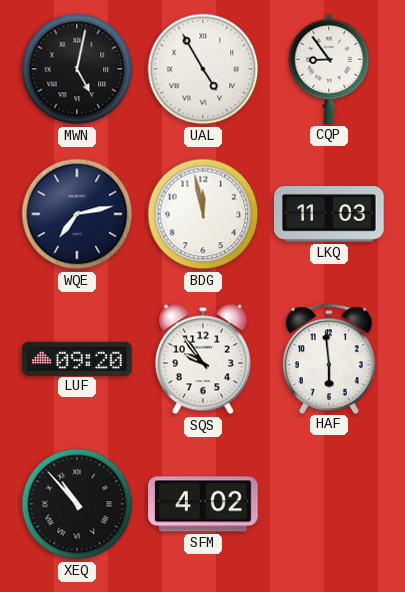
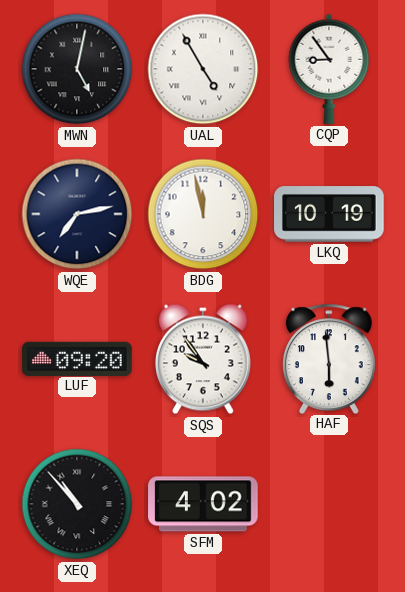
LKQ: 11:03 -> 10:19
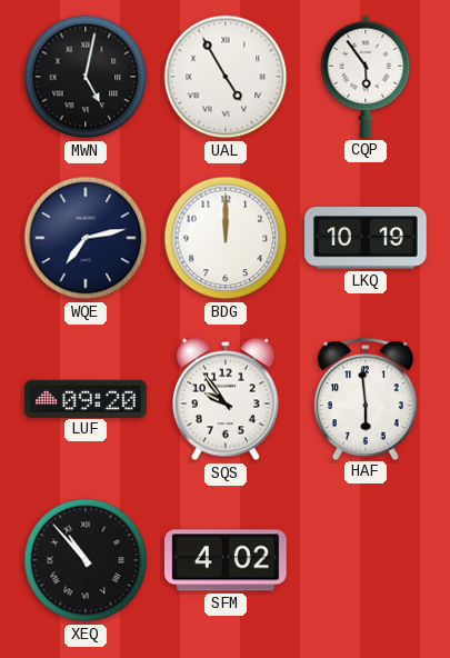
CQP: 8:54 -> 5:54
BDG: 11:58 -> 12:00
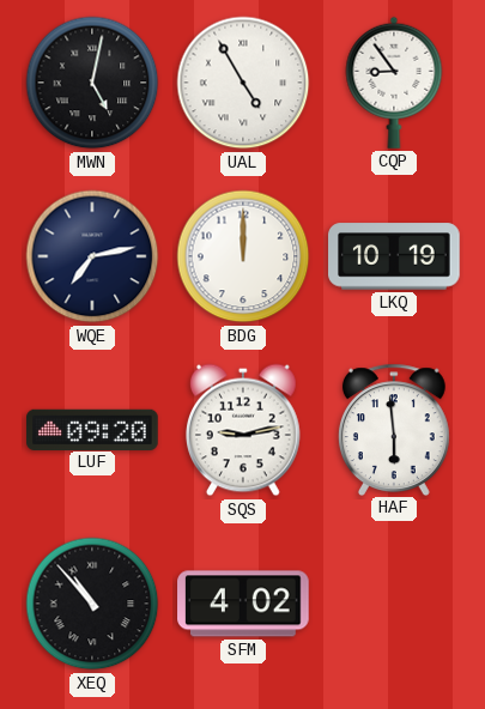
CQP: 5:54 -> 8:54
SQS: 9:54 -> 9:13
